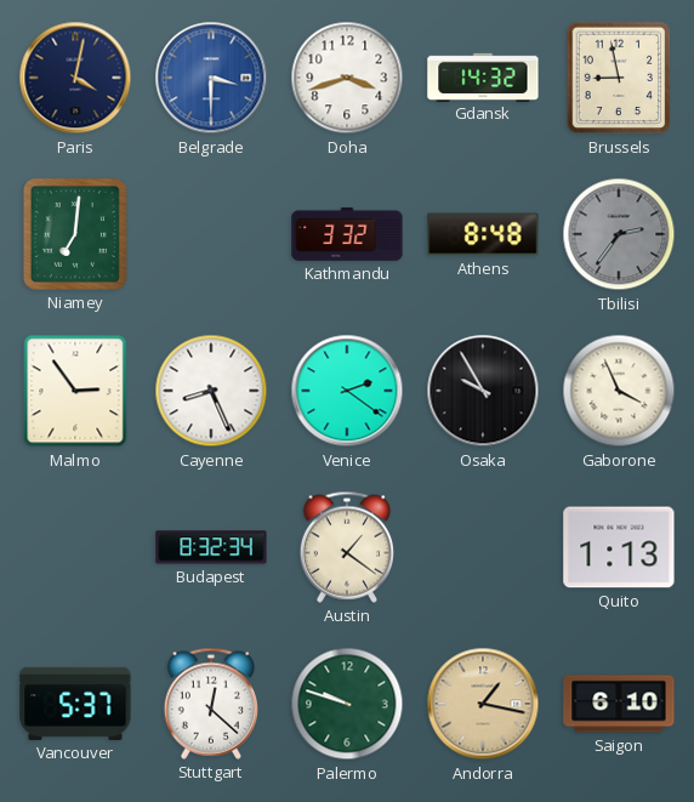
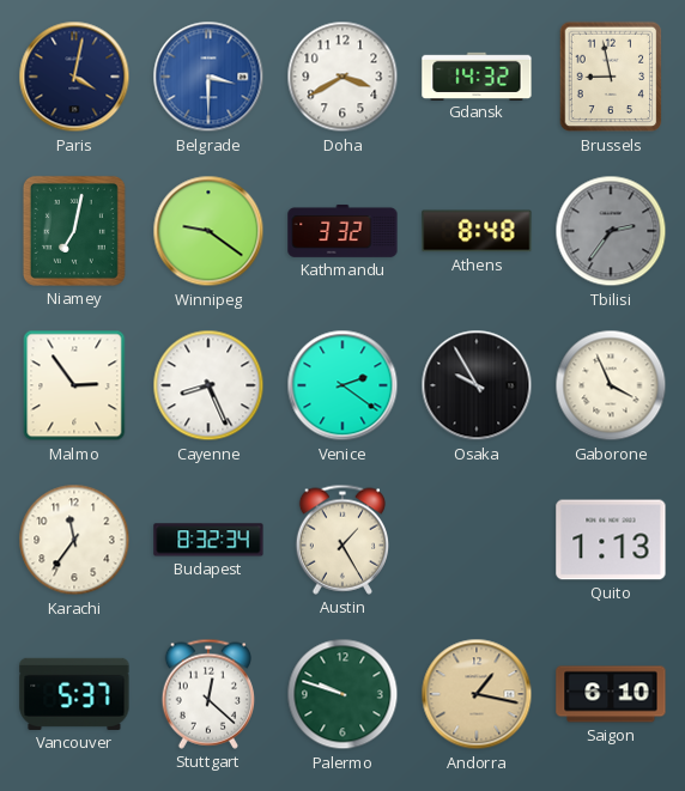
Doha: 3:42 -> 3:40
Niamey: 7:01 -> 7:02
Winnipeg: none -> 9:21
Karachi: none -> 11:36
Austin: 1:21 -> 1:25
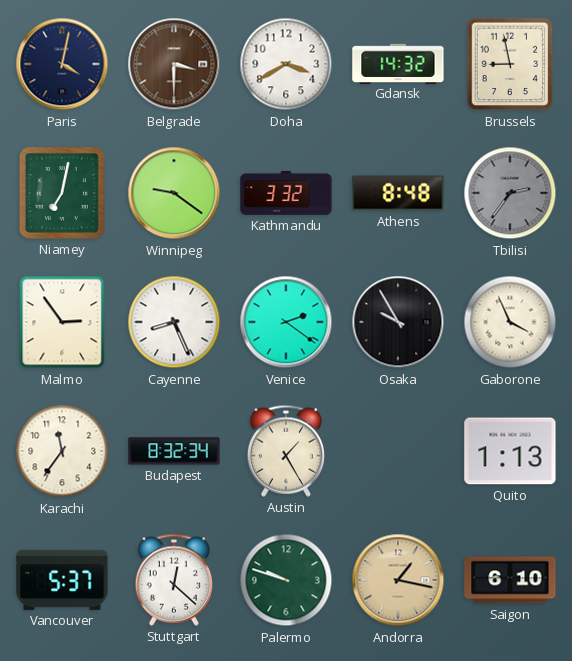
Belgrade dial: blue -> brown
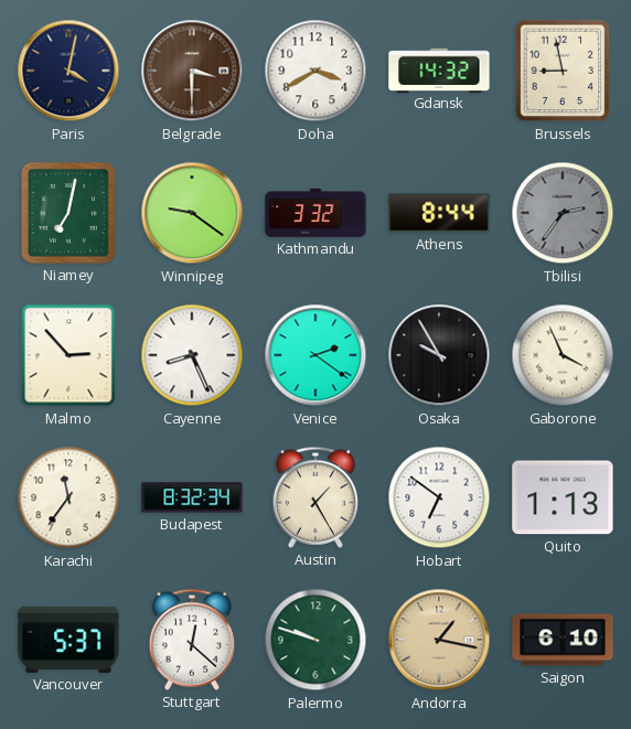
Athens: 8:48 -> 8:44
Malmo: 2:54 -> 2:53
Hobart: none -> 6:51
